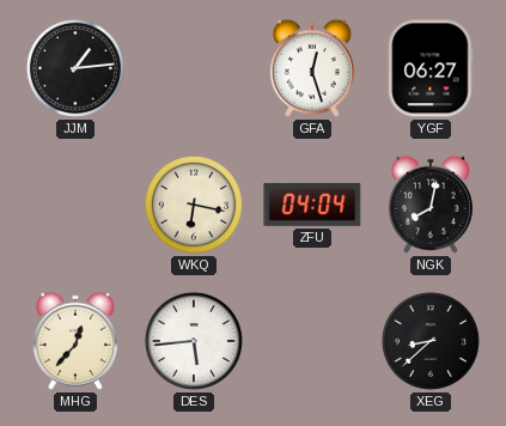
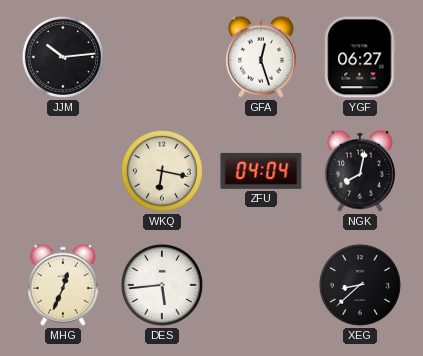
JJM: 1:14 -> 10:14
MHG: 12:37 -> 12:34
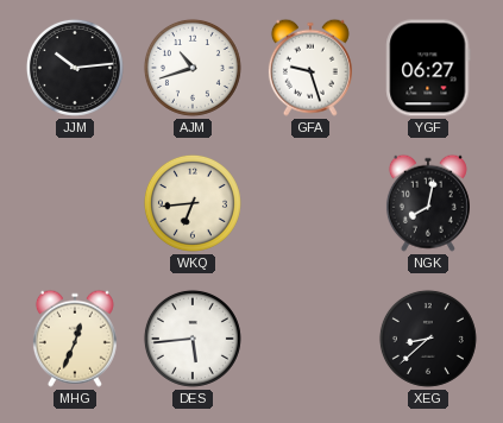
AJM: none -> 10:42
GFA: 12:27 -> 9:27
WKQ: 6:17 -> 6:44
ZFU: 04:04 -> none
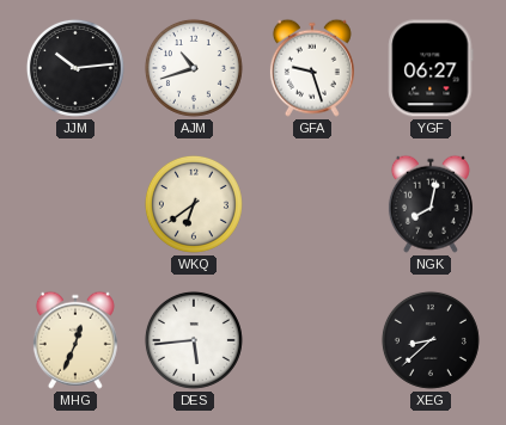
WKQ: 6:44 -> 6:39
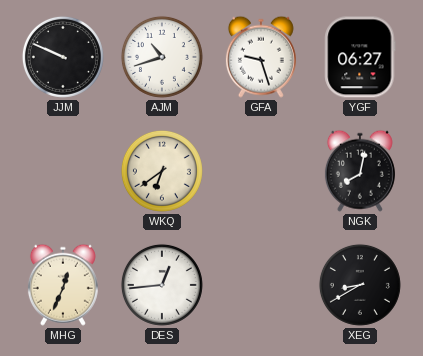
JJM: 10:14 -> 9:49
DES: 5:44 -> 12:44
XEG: 8:38 -> 8:40
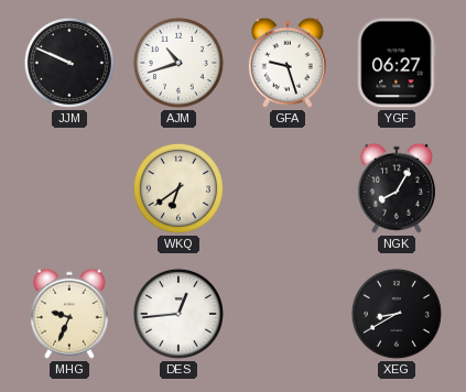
NGK: 8:02 -> 8:05
MHG: 12:34 -> 9:34
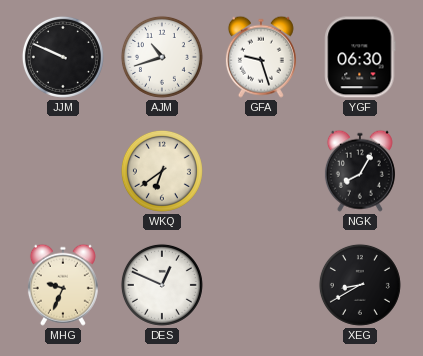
YGF: 06:27 -> 06:30
DES: 12:44 -> 12:49
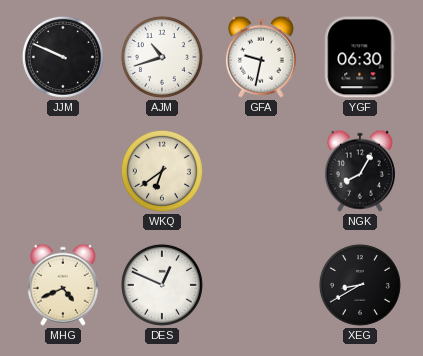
GFA: 9:27 -> 9:32
MHG: 9:34 -> 4:41
